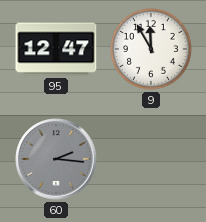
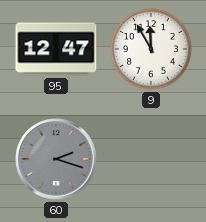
60: 2:16 -> 2:18
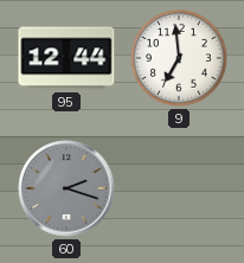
95: 12:47 -> 12:44
9: 11:55 -> 6:59
